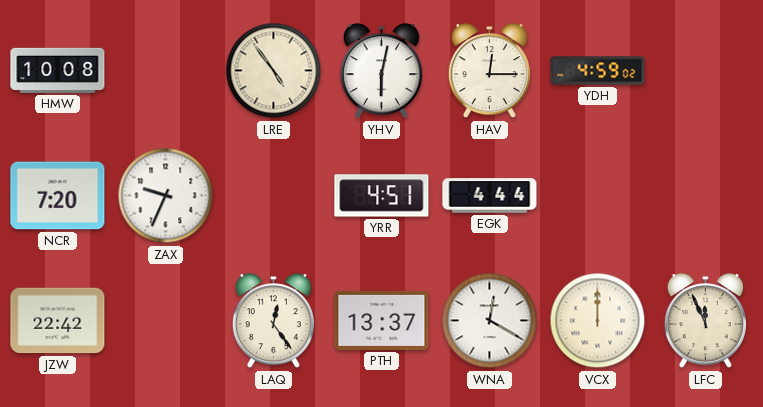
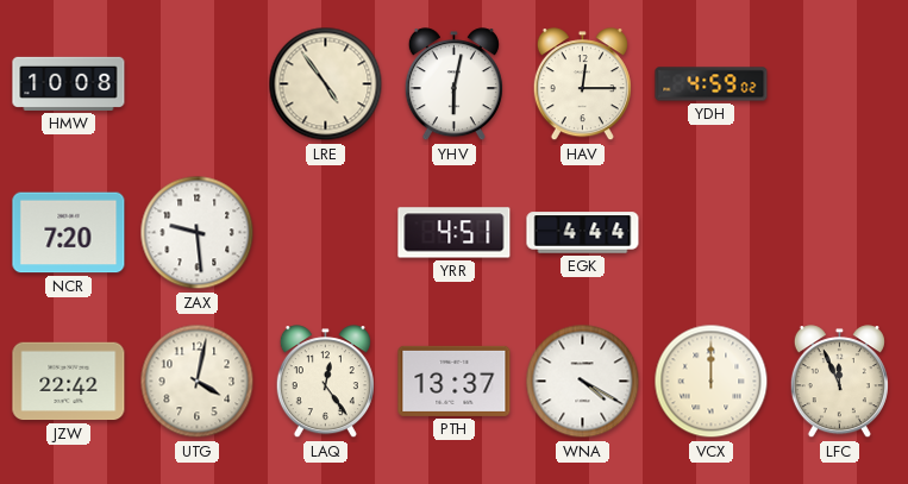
ZAX: 9:34 -> 9:29
UTG: none -> 4:02
WNA: 12:20 -> 4:20
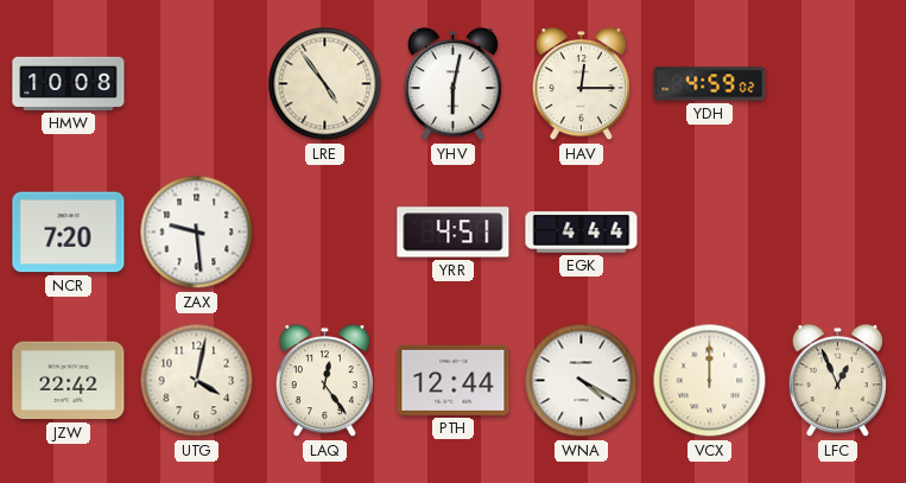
PTH: 13:37 -> 12:44
LFC: 11:56 -> 12:56
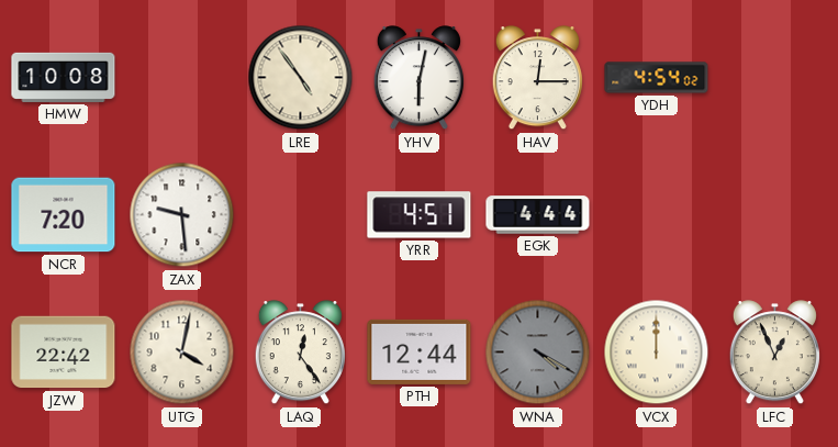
YDH: 4:59 -> 4:54
WNA dial: white -> grey
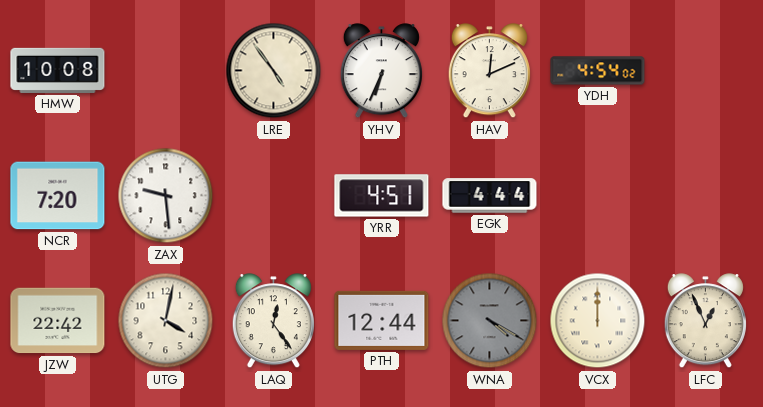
YHV: 6:02 -> 6:34
HAV: 12:15 -> 12:11
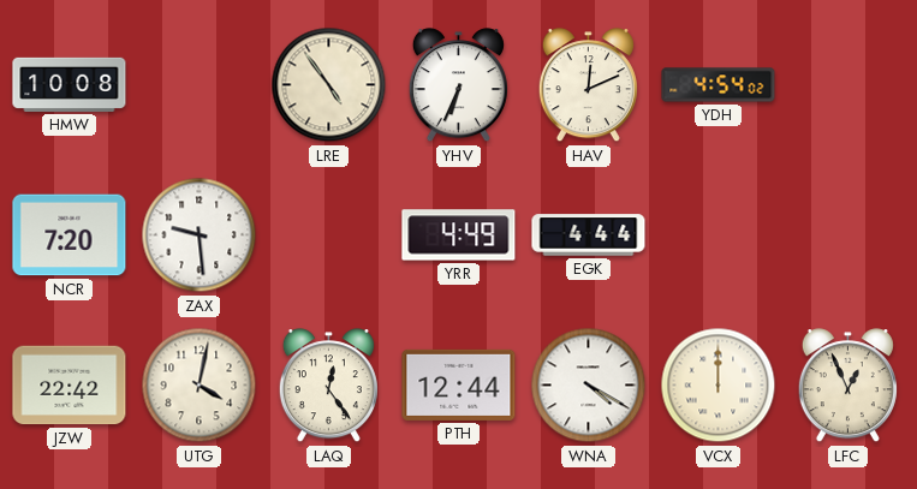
YRR: 4:51 -> 4:49
WNA dial: grey -> white
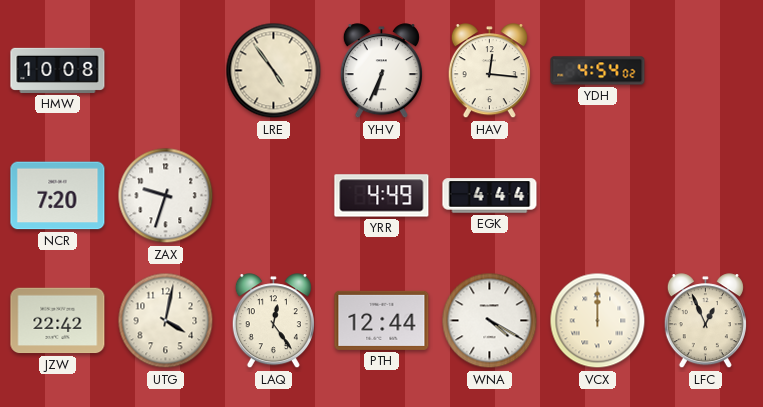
HAV: 12:11 -> 12:16
ZAX: 9:29 -> 9:33
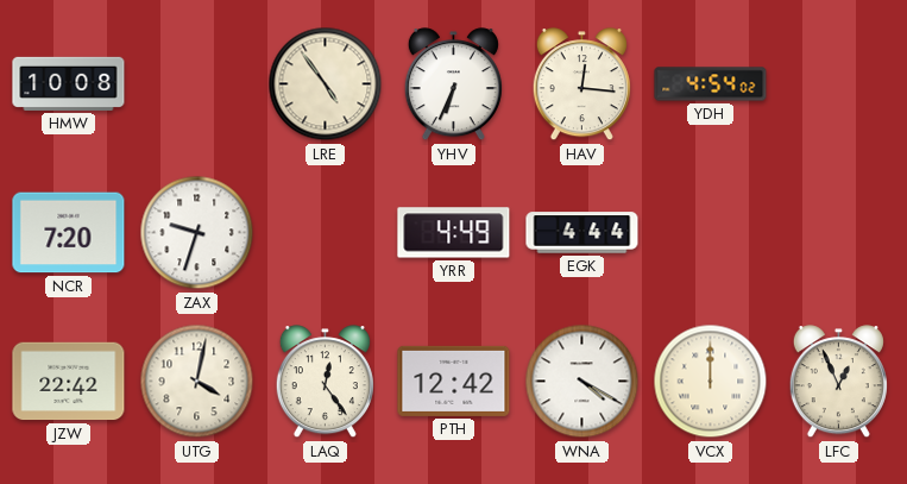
PTH: 12:44 -> 12:42
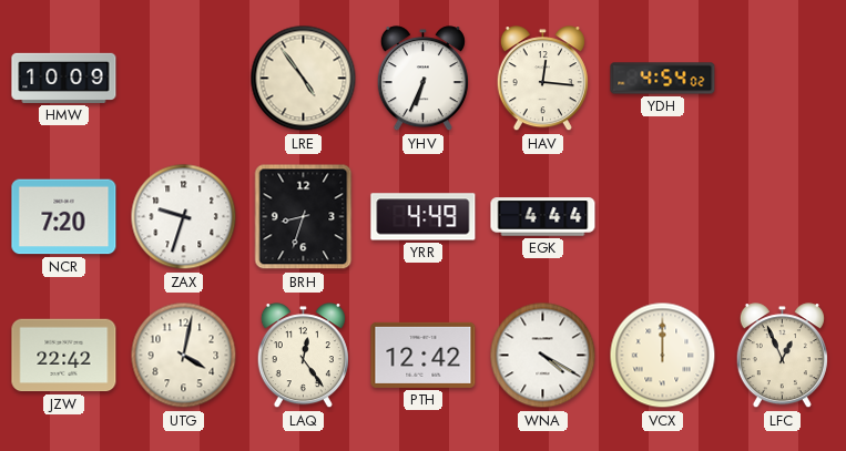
HMW: 10:08 -> 10:09
BRH: none -> 8:33
